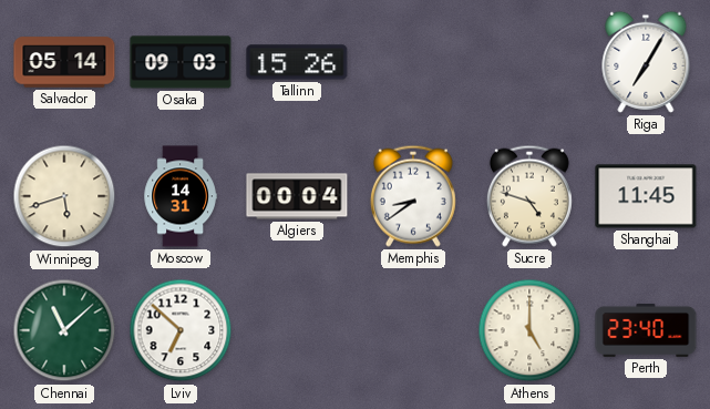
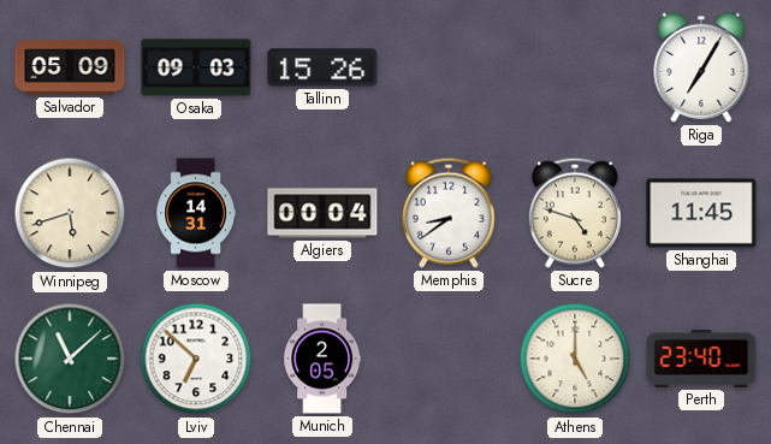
Salvador: 05:14 -> 05:09
Munich: none -> 2:05
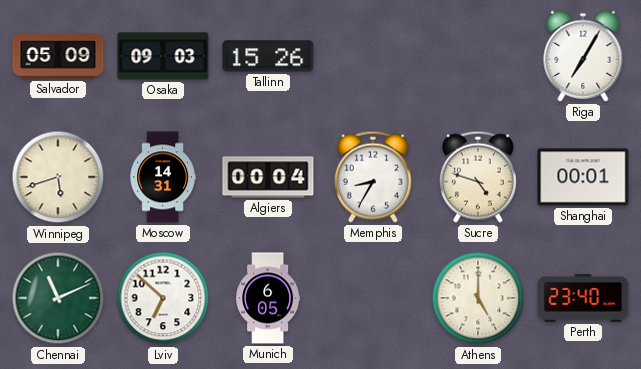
Memphis: 8:39 -> 8:35
Shanghai: 11:45 -> 00:01
Chennai: 11:08 -> 11:11
Munich: 2:05 -> 6:05
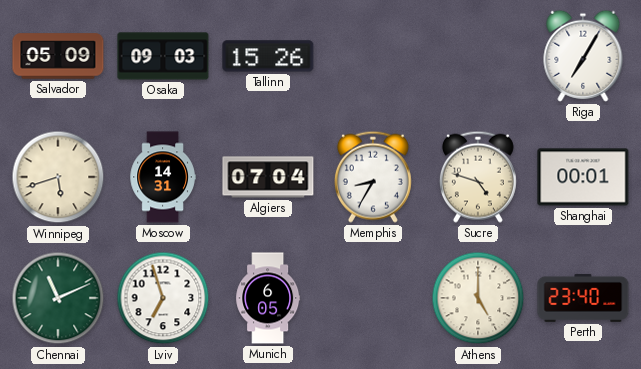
Algiers: 00:04 -> 07:04
Lviv: 6:52 -> 6:57
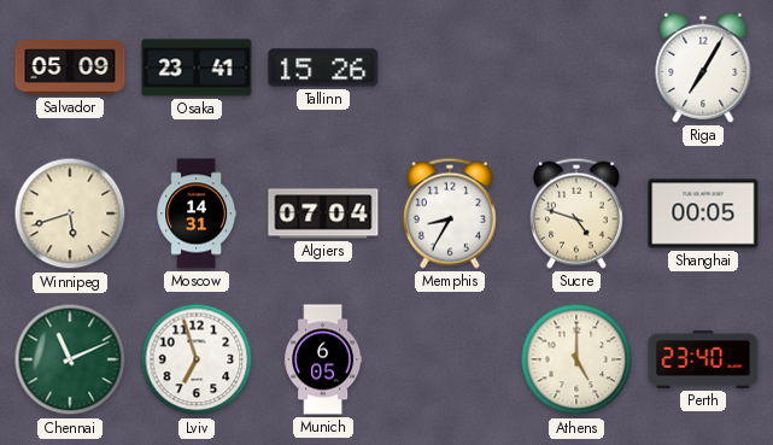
Osaka: 09:03 -> 23:41
Shanghai: 00:01 -> 00:05
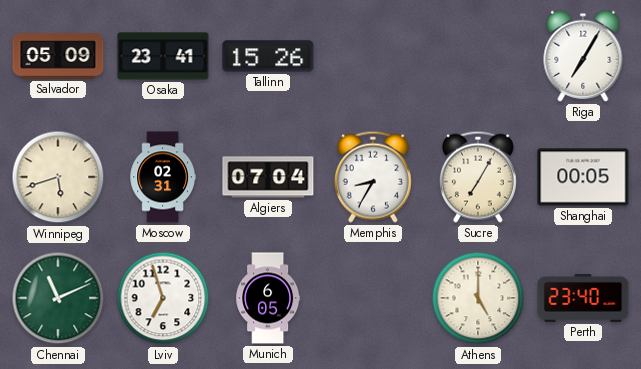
Moscow: 14:31 -> 02:31
Sucre: 4:48 -> 7:05
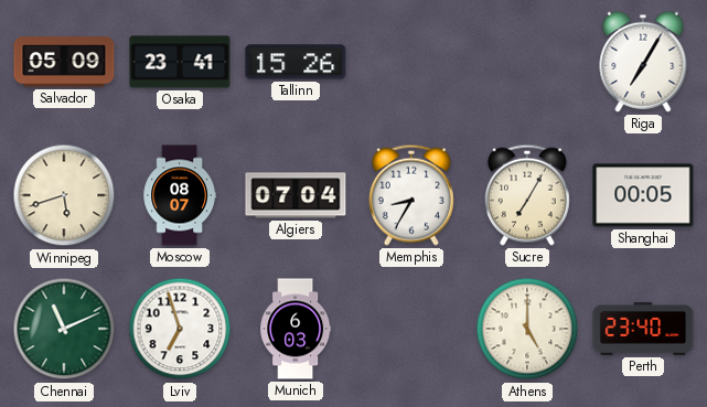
Moscow: 02:31 -> 08:07
Munich: 6:05 -> 6:03
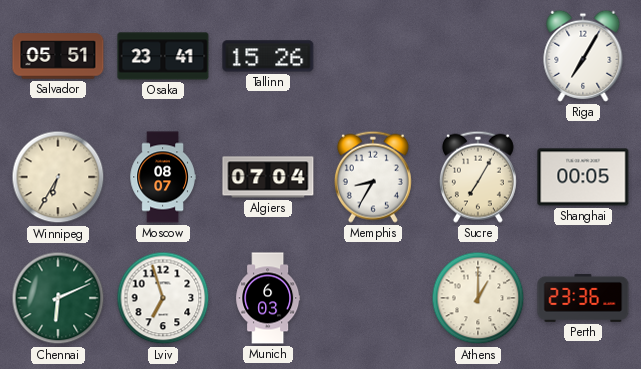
Salvador: 05:09 -> 05:51
Winnipeg: 5:42 -> 6:35
Chennai: 11:11 -> 6:11
Athens: 5:00 -> 1:00
Perth: 23:40 -> 23:36
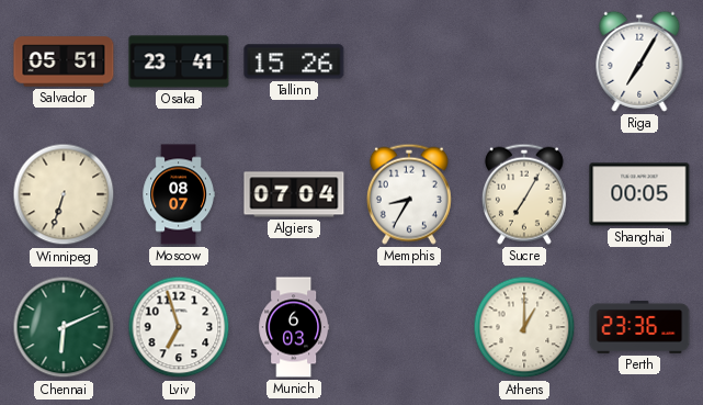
Winnipeg: 6:35 -> 6:33
